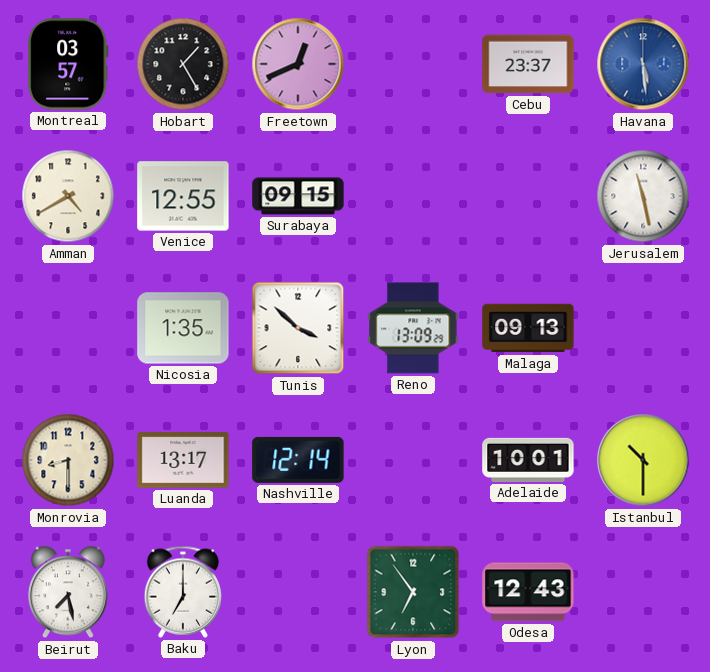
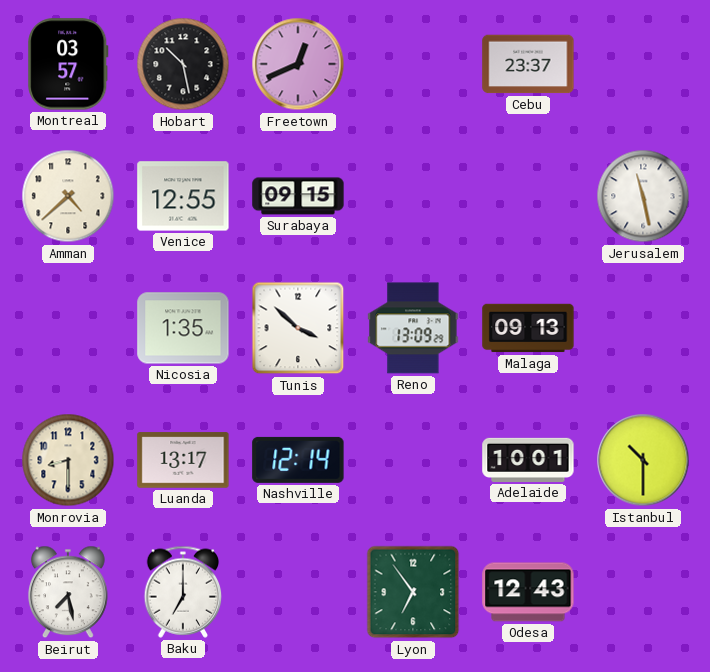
Hobart: 1:25 -> 10:28
Havana: 5:29 -> none
Amman: 4:40 -> 4:38
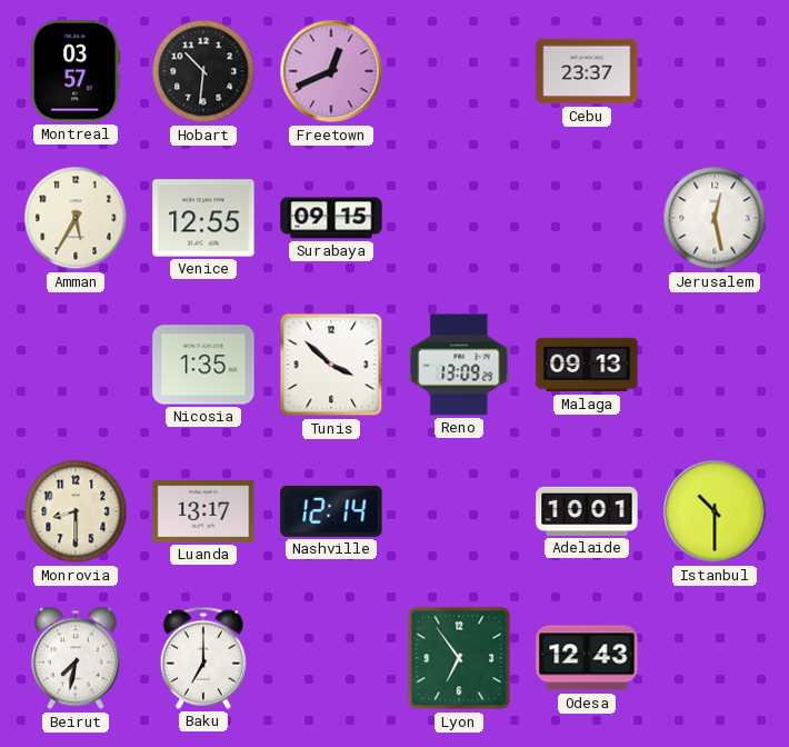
Hobart: 10:28 -> 10:31
Amman: 4:38 -> 5:35
Jerusalem: 11:28 -> 12:28
Beirut: 7:28 -> 7:32
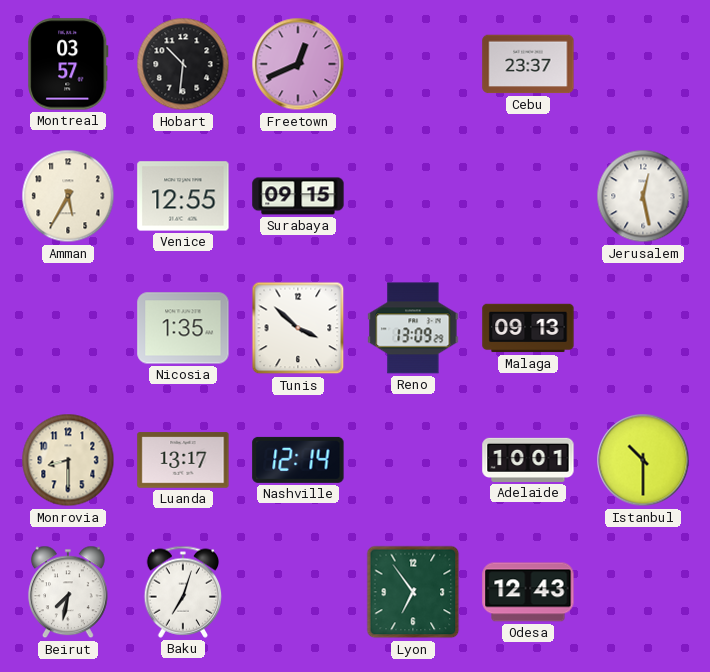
Baku: 7:00 -> 7:03
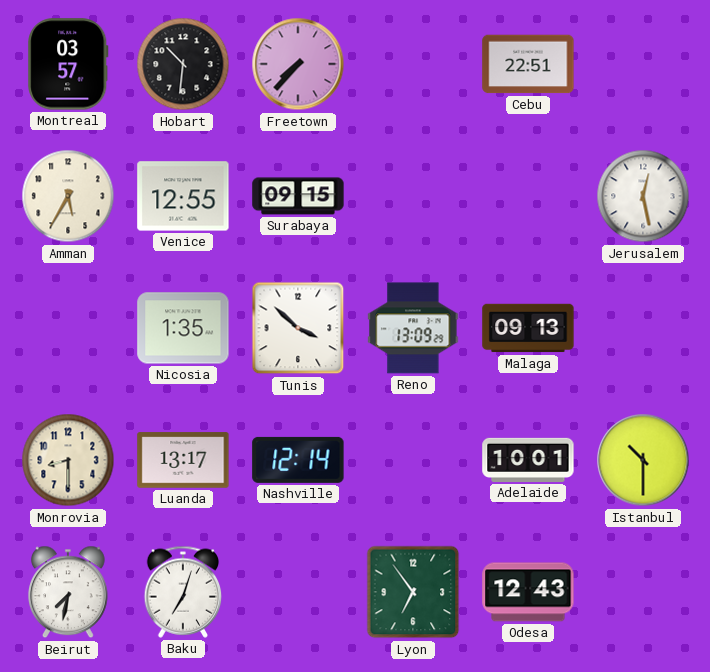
Freetown: 12:41 -> 7:37
Cebu: 23:37 -> 22:51
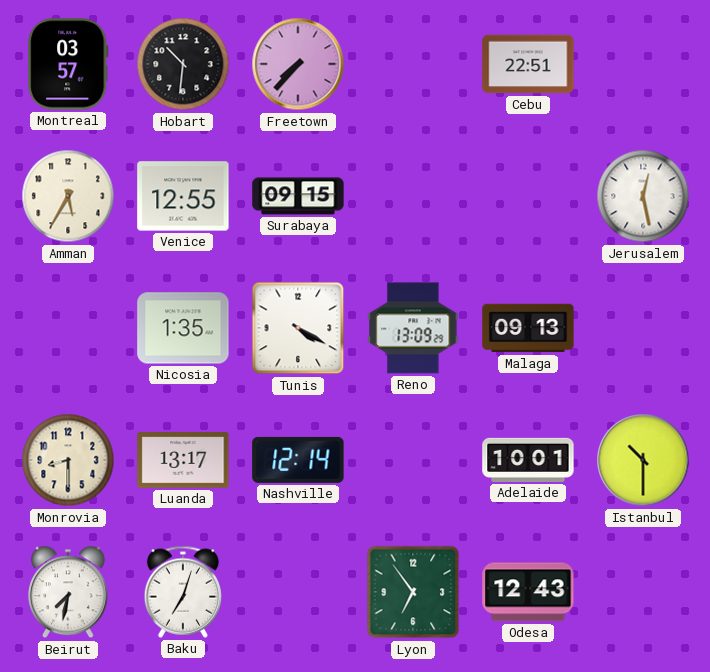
Tunis: 3:52 -> 4:20
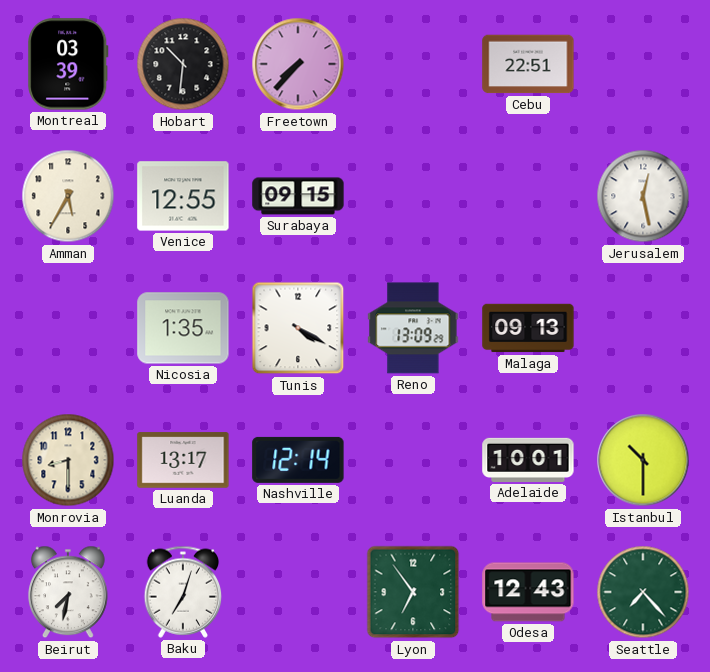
Montreal: 03:57 -> 03:39
Seattle: none -> 7:23
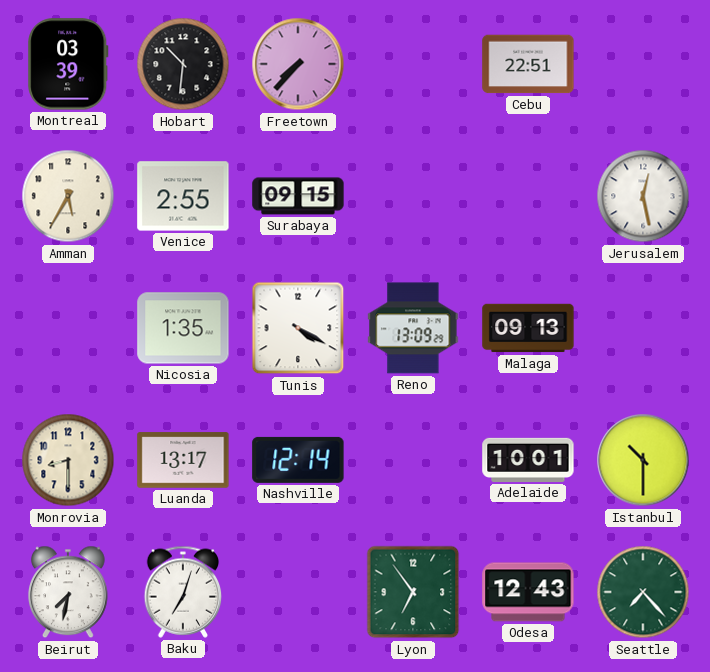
Venice: 12:55 -> 2:55
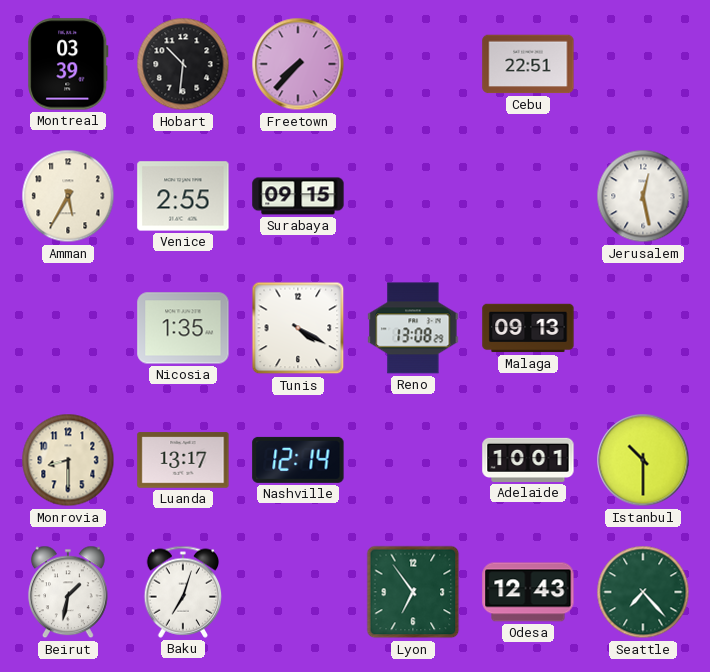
Reno: 13:09 -> 13:08
Beirut: 7:32 -> 1:32
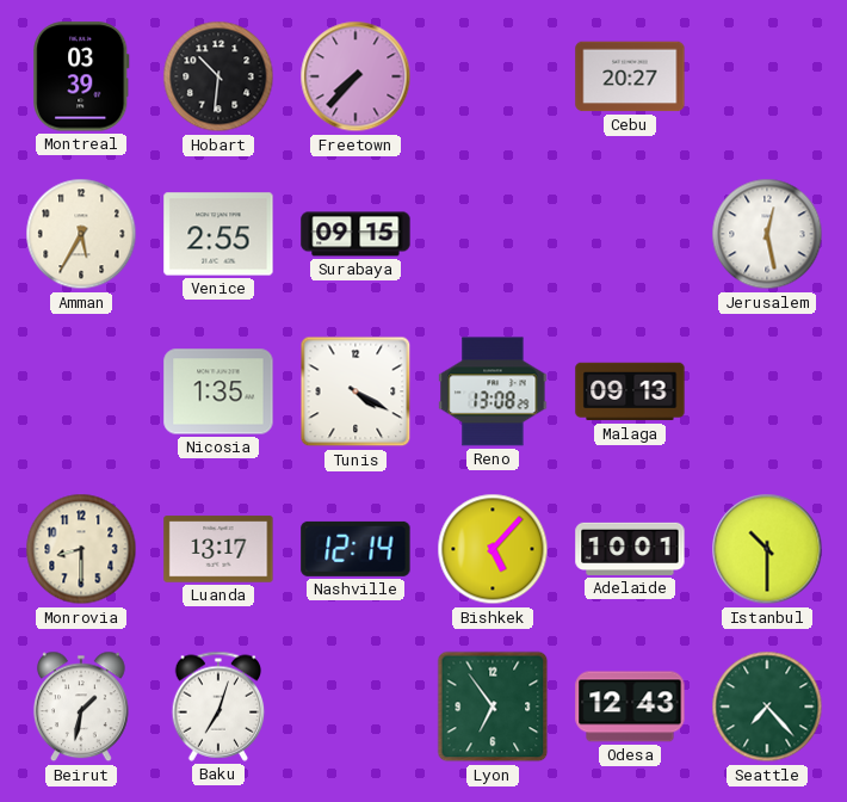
Cebu: 22:51 -> 20:27
Bishkek: none -> 5:07
